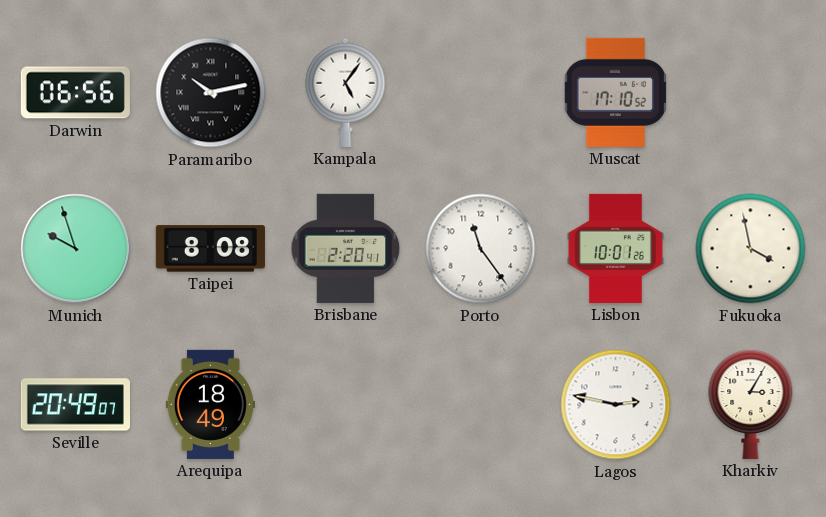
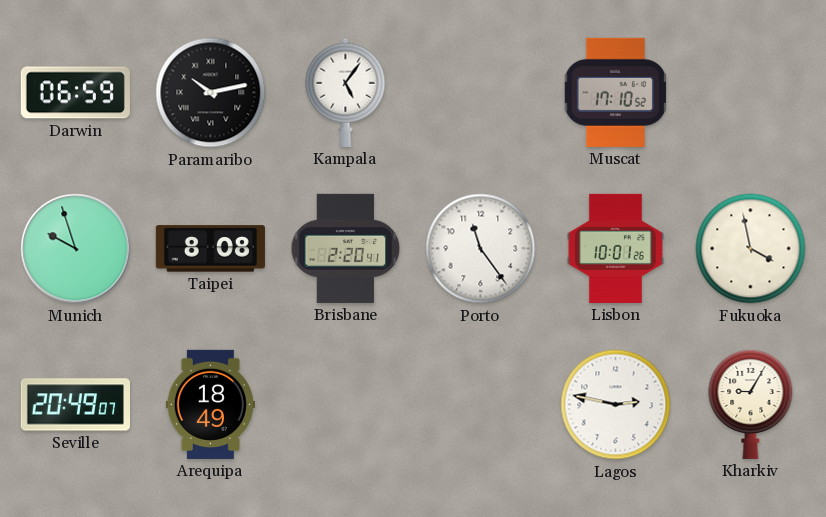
Darwin: 06:56 -> 06:59
Kharkiv: 3:05 -> 9:05
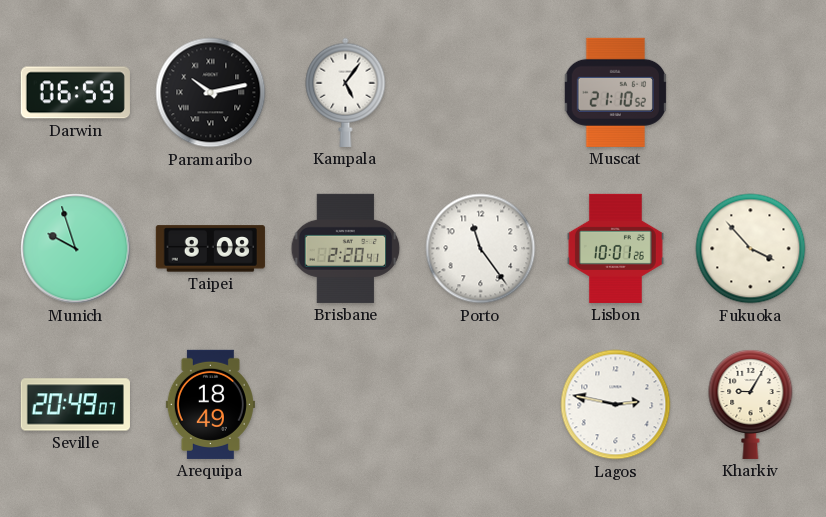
Muscat: 17:10 -> 21:10
Fukuoka: 3:58 -> 3:53
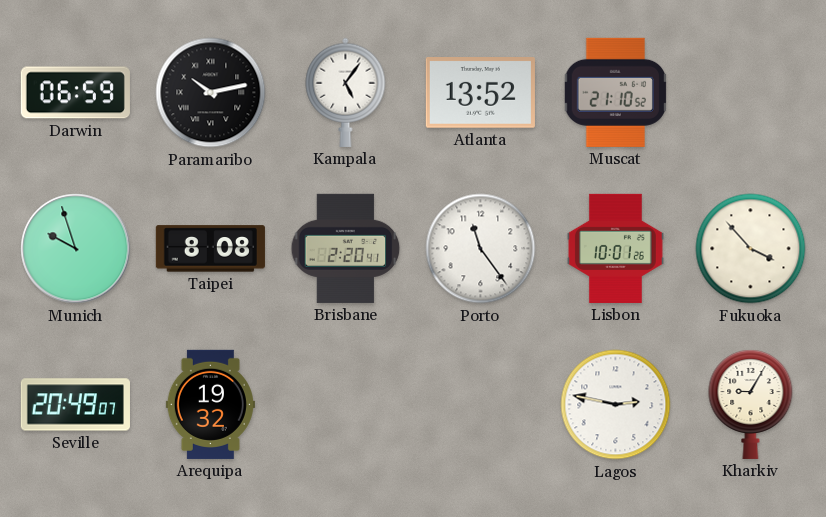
Atlanta: none -> 13:52
Arequipa: 18:49 -> 19:32
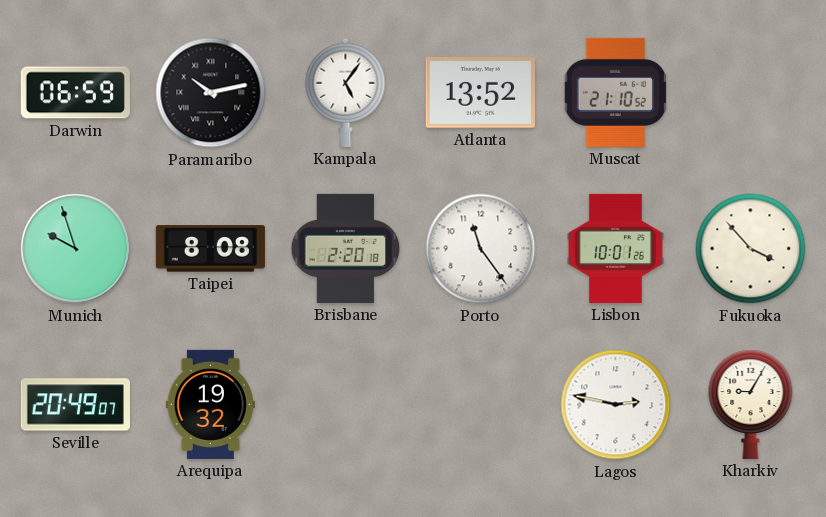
Brisbane: 2:20:41 -> 2:20:18
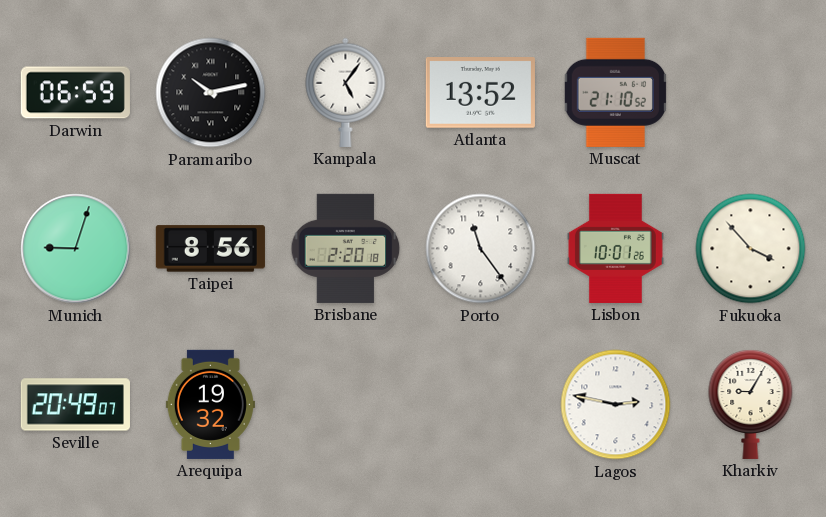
Munich: 9:57 -> 9:03
Taipei: 8:08 -> 8:56
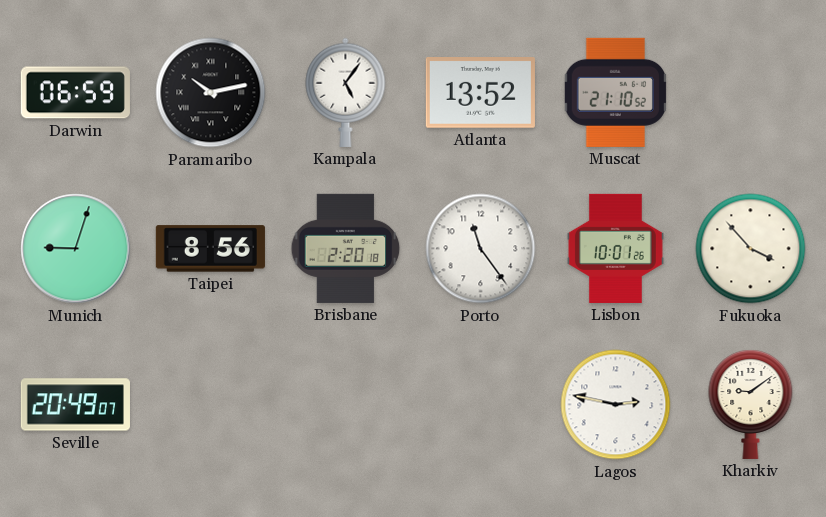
Arequipa: 19:32 -> none
Kharkiv: 9:05 -> 9:09
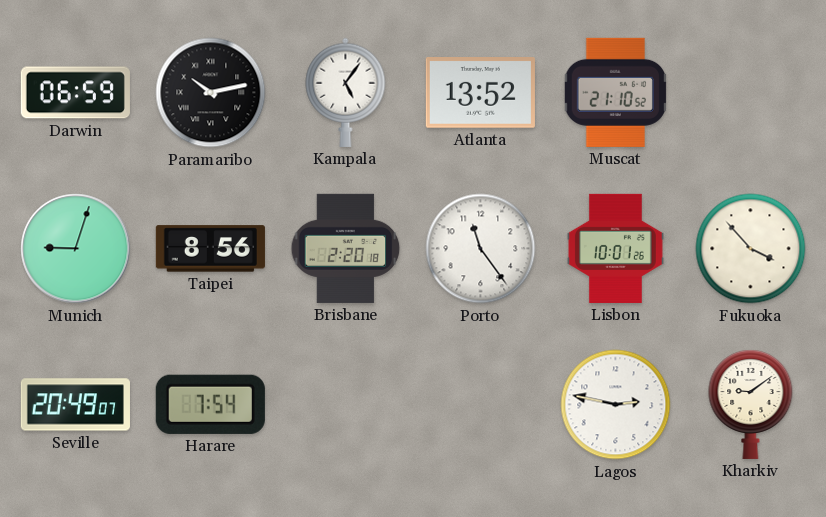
Harare: none -> 7:54
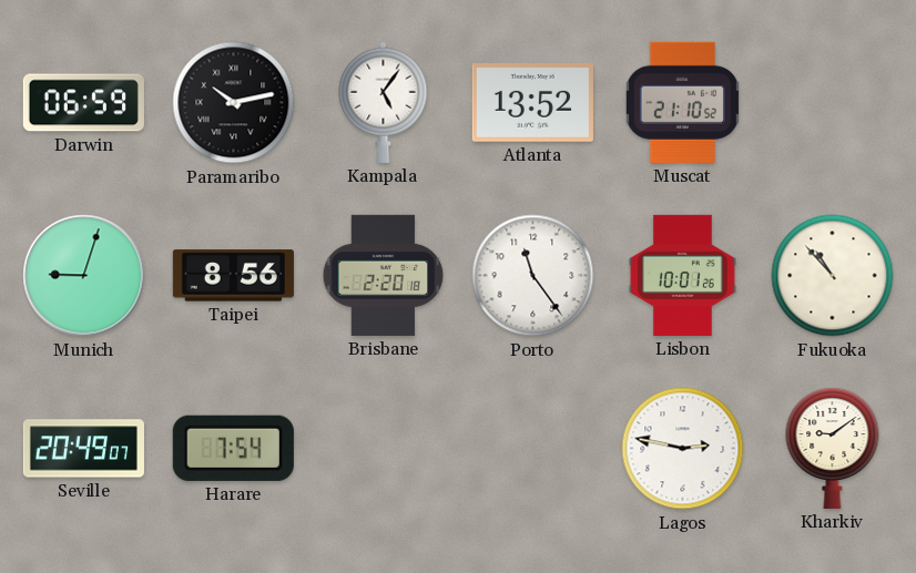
Fukuoka: 3:53 -> 10:53
